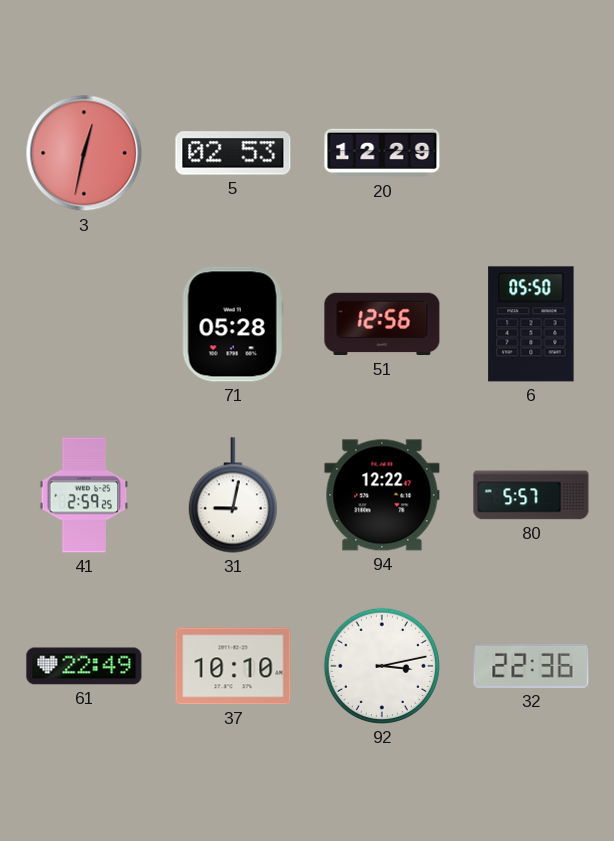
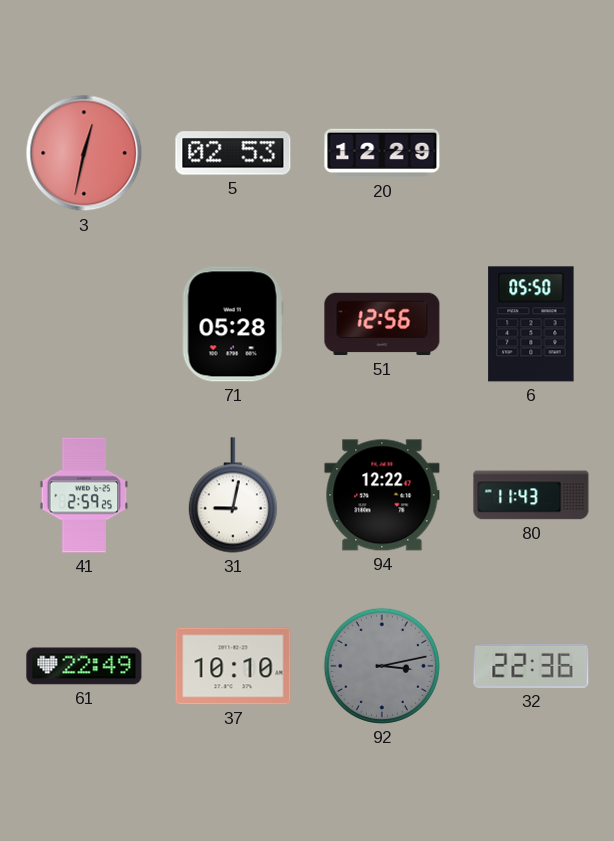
80: 5:57 -> 11:43
92 dial: white -> grey
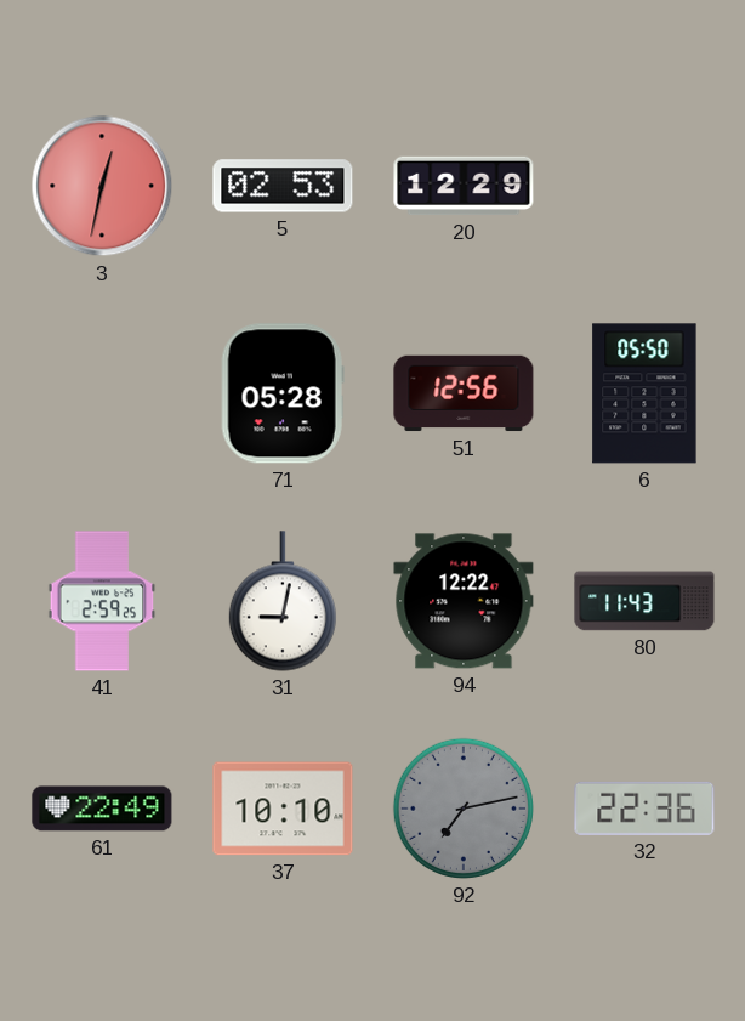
92: 3:13 -> 7:13
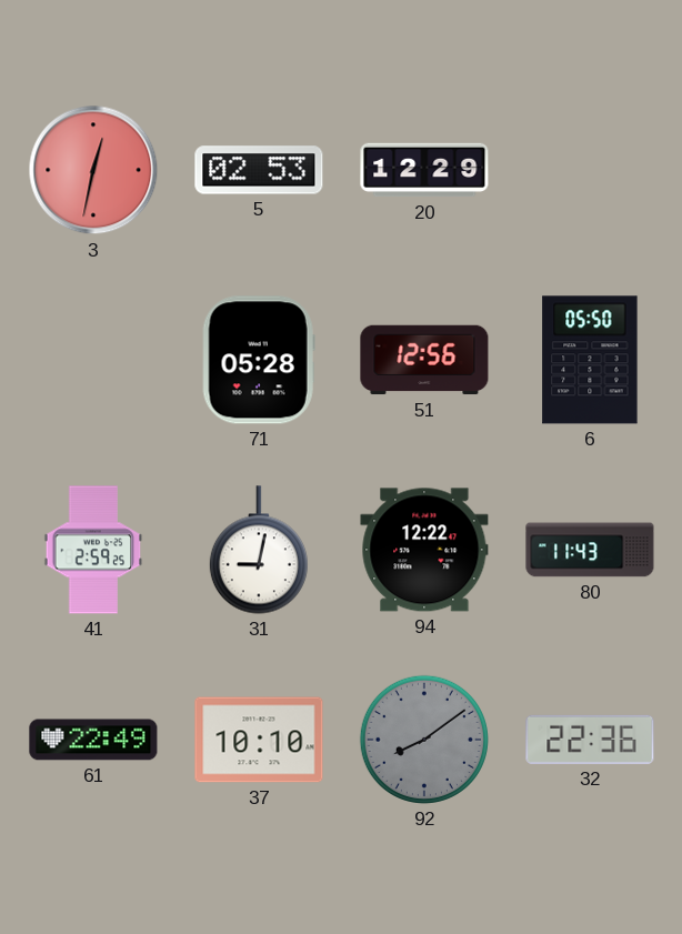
92: 7:13 -> 8:09
